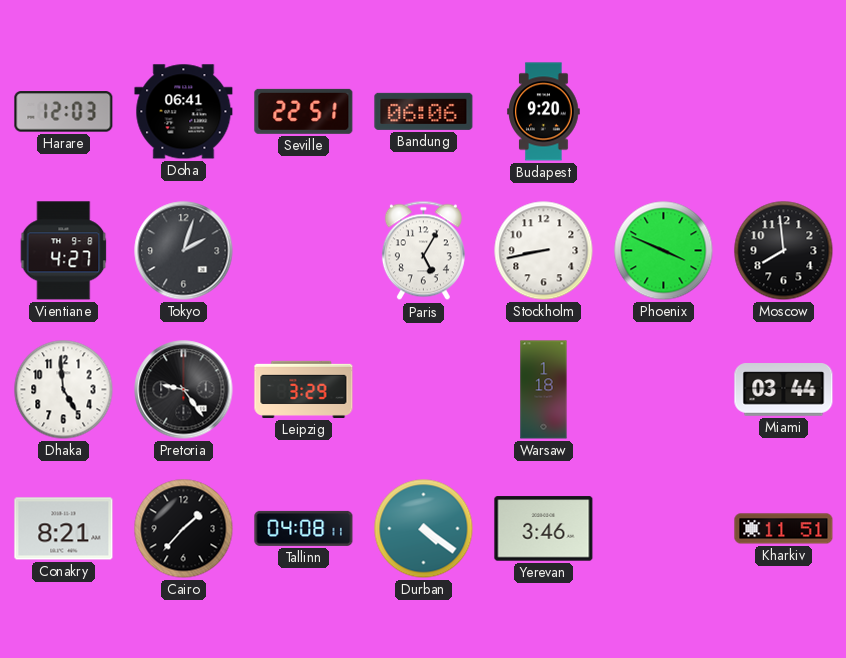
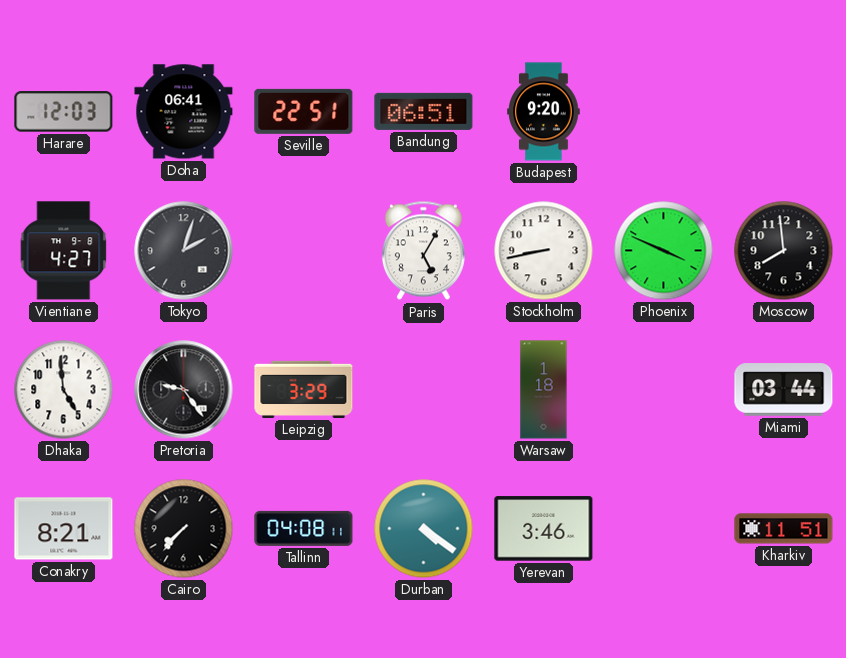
Bandung: 06:06 -> 06:51
Cairo: 1:37 -> 7:37
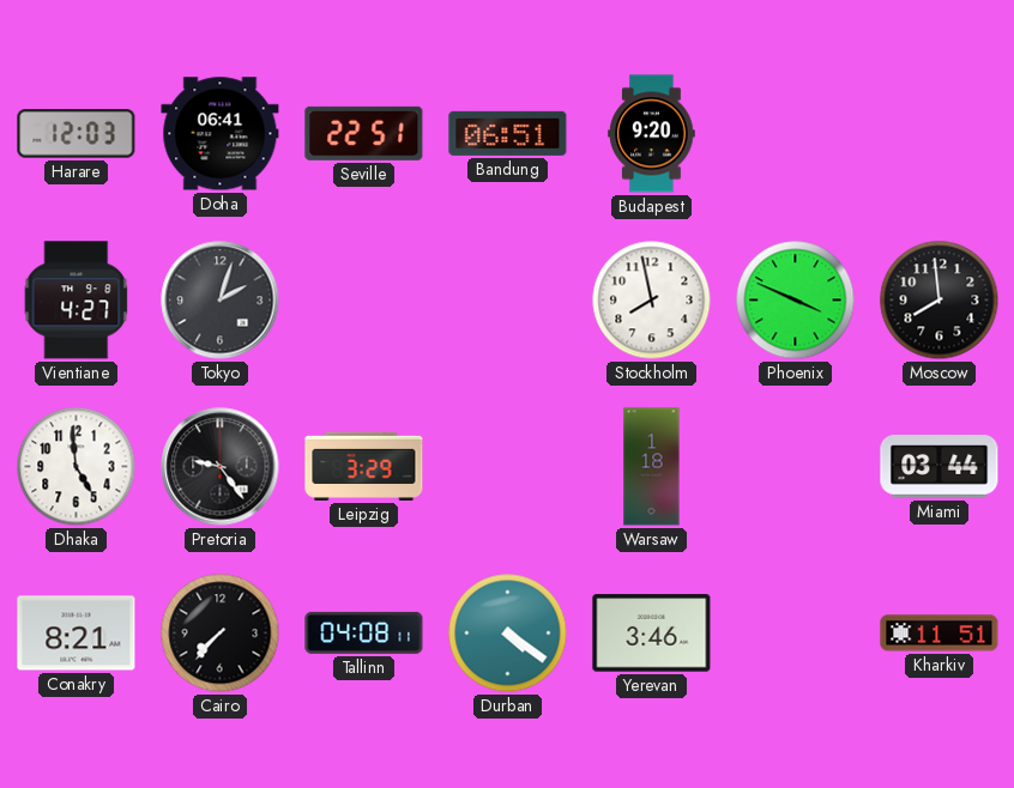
Paris: 5:05 -> none
Stockholm: 8:43 -> 7:58
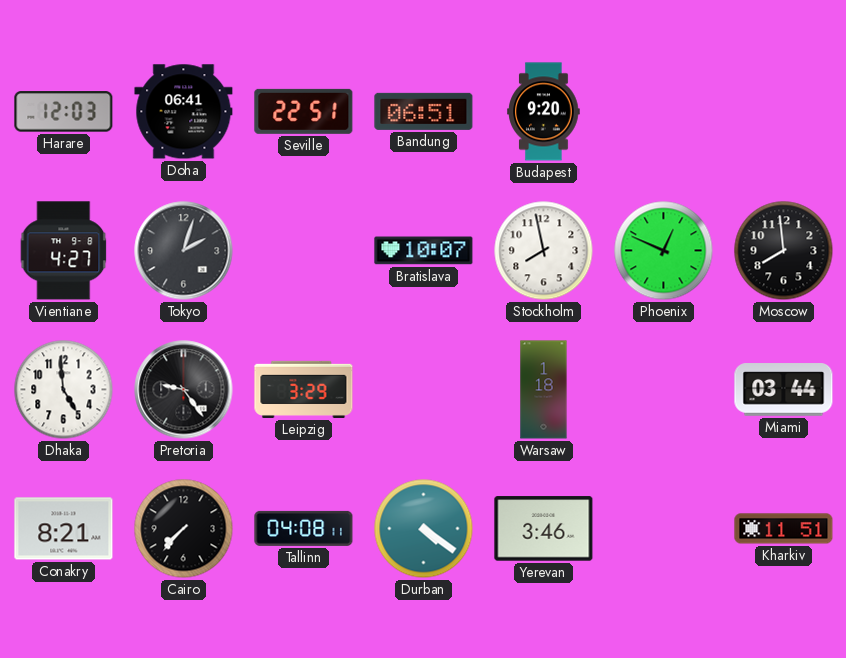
Bratislava: none -> 10:07
Phoenix: 3:49 -> 12:49
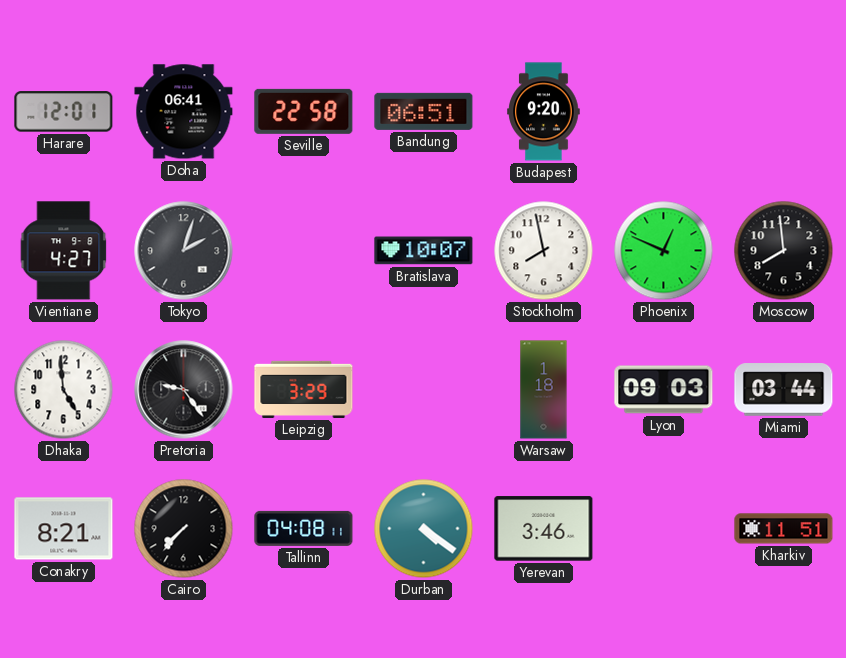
Harare: 12:03 -> 12:01
Seville: 22:51 -> 22:58
Lyon: none -> 09:03
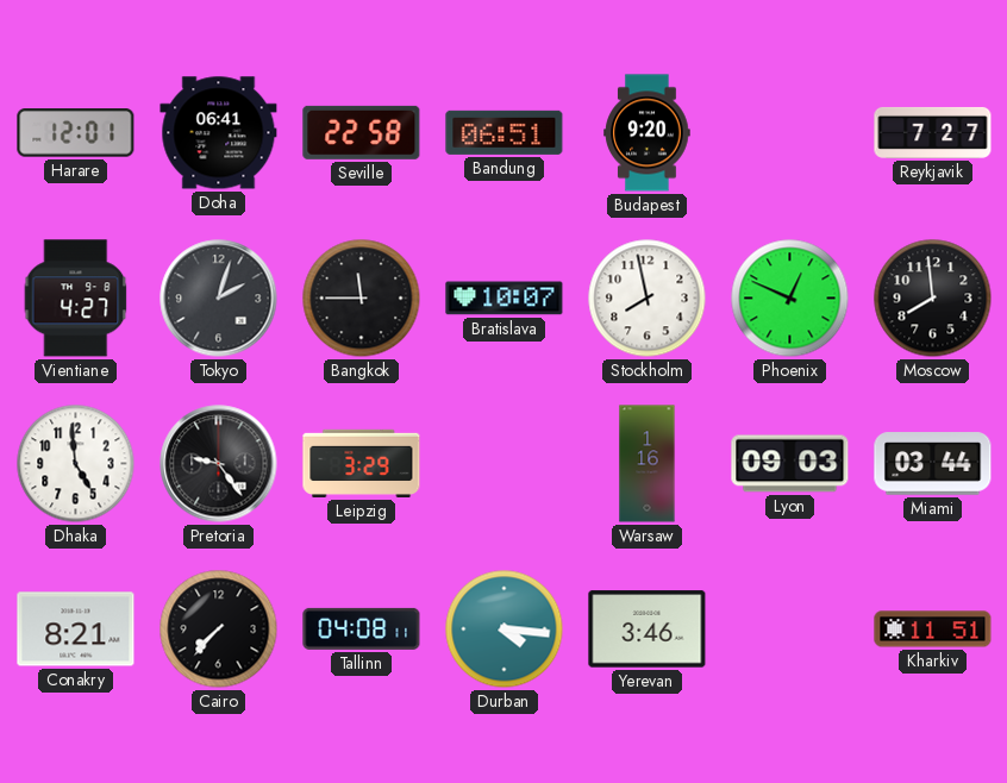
Reykjavik: none -> 7:27
Bangkok: none -> 11:45
Warsaw: 1:18 -> 1:16
Durban: 4:21 -> 4:16
